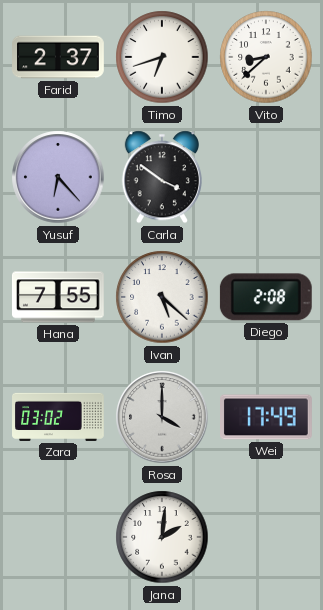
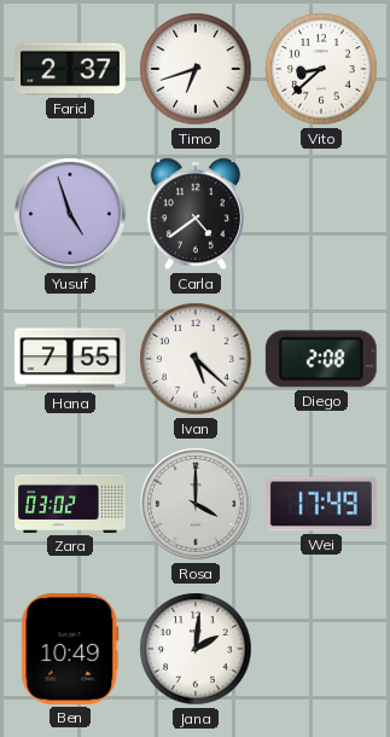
Yusuf: 6:23 -> 4:57
Carla: 3:51 -> 4:39
Ben: none -> 10:49
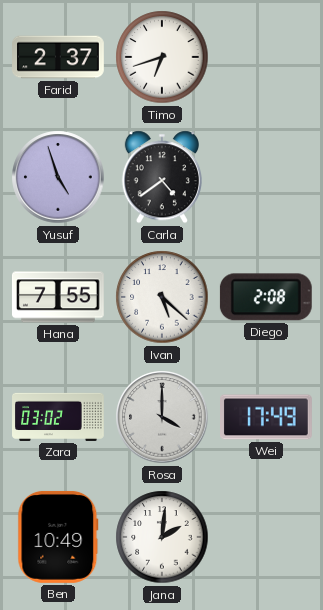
Vito: 8:38 -> none
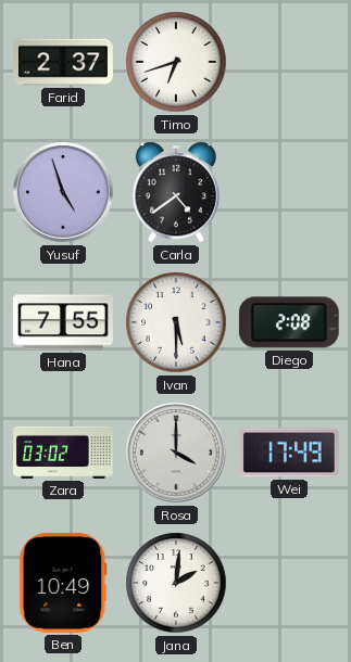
Ivan: 5:22 -> 5:30
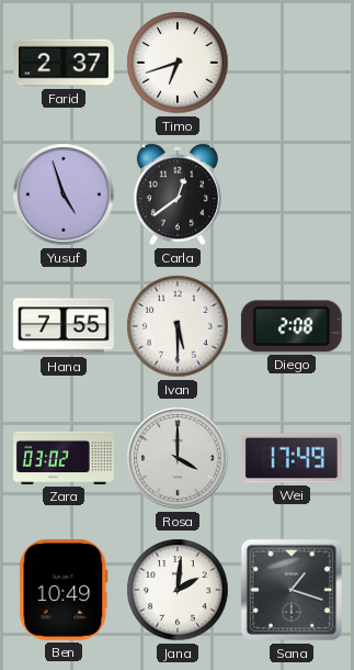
Carla: 4:39 -> 12:39
Sana: none -> 1:18
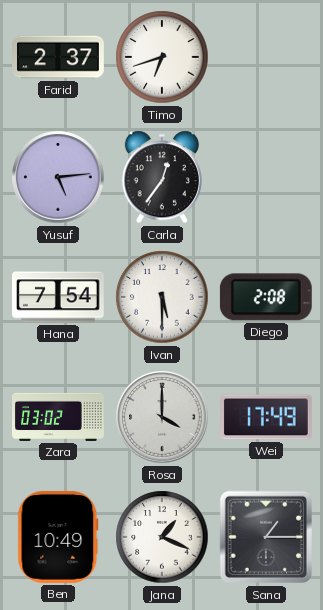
Yusuf: 4:57 -> 5:14
Carla: 12:39 -> 12:36
Hana: 7:55 -> 7:54
Jana: 2:01 -> 1:19
Sana: 1:18 -> 1:15
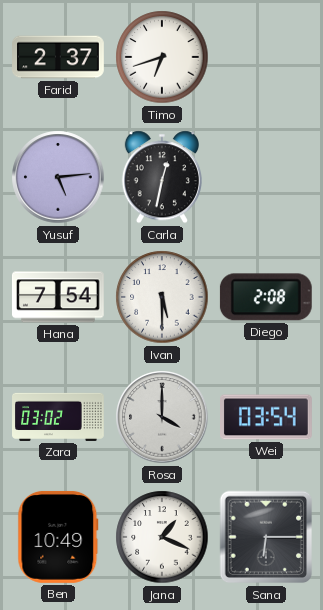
Carla: 12:36 -> 12:32
Wei: 17:49 -> 03:54
Sana: 1:15 -> 6:15
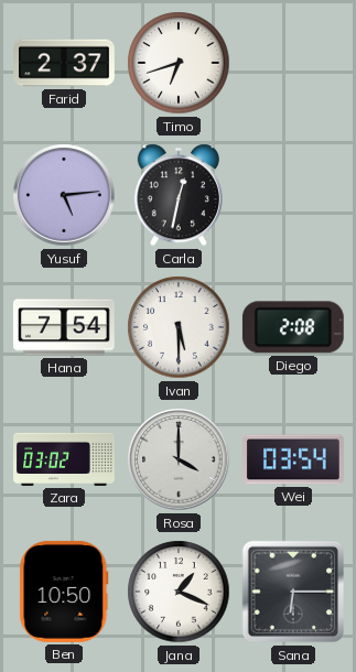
Ben: 10:49 -> 10:50
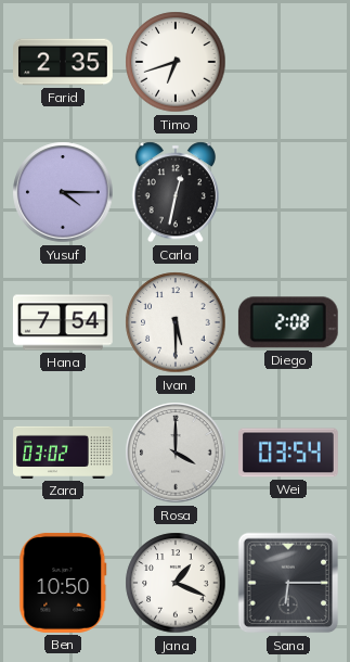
Farid: 2:37 -> 2:35
Yusuf: 5:14 -> 4:15
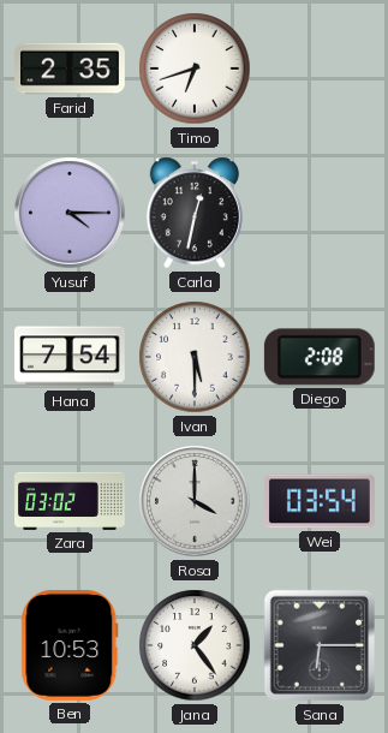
Ben: 10:50 -> 10:53
Jana: 1:19 -> 1:24
